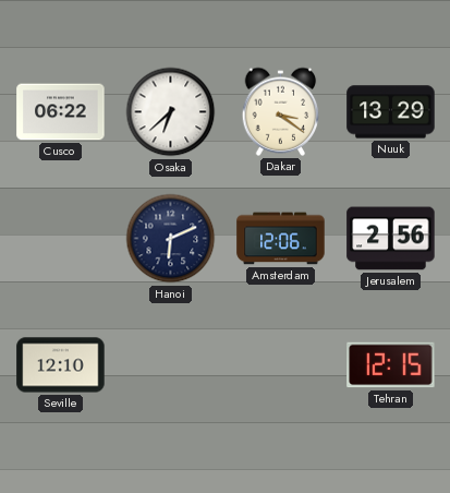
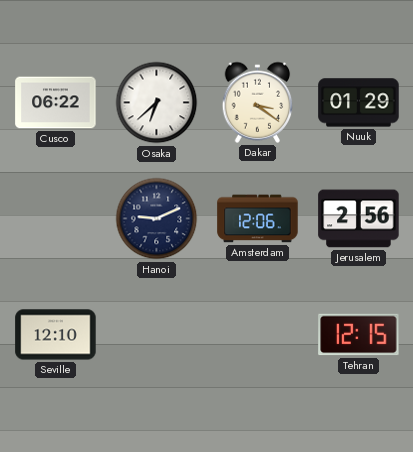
Nuuk: 13:29 -> 01:29
Hanoi: 6:11 -> 9:11
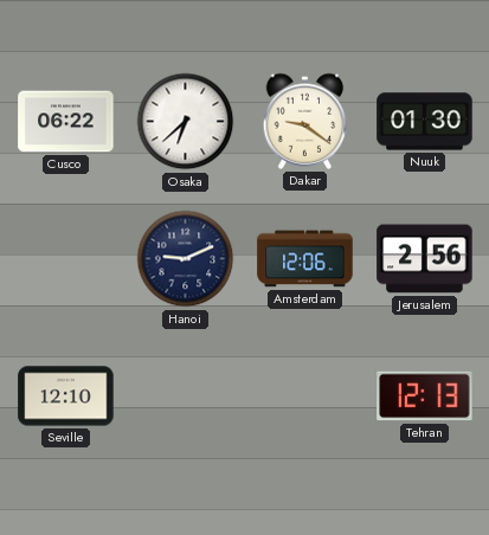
Dakar: 3:21 -> 9:21
Nuuk: 01:29 -> 01:30
Tehran: 12:15 -> 12:13
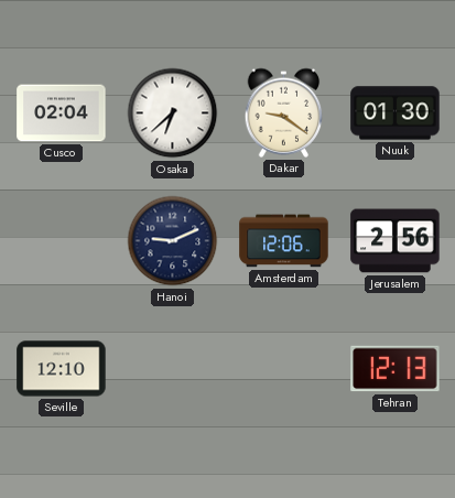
Cusco: 06:22 -> 02:04
